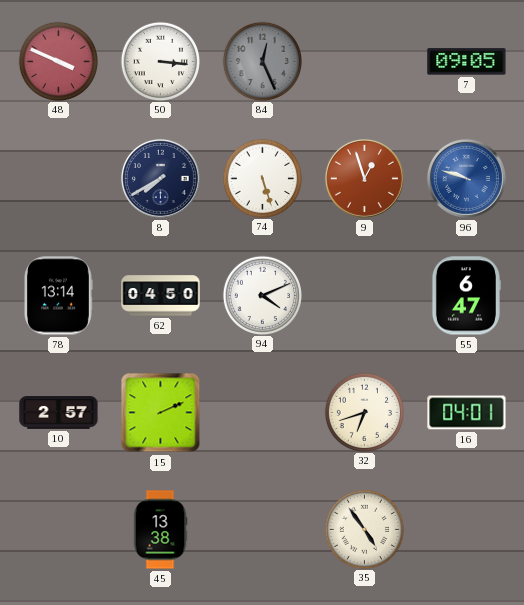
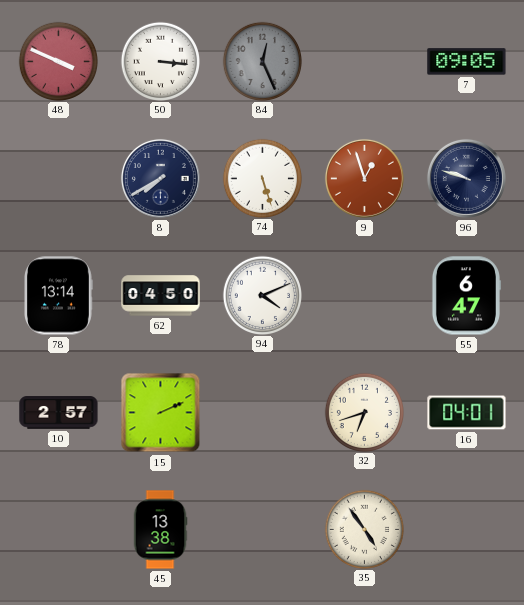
96 dial: blue -> navy
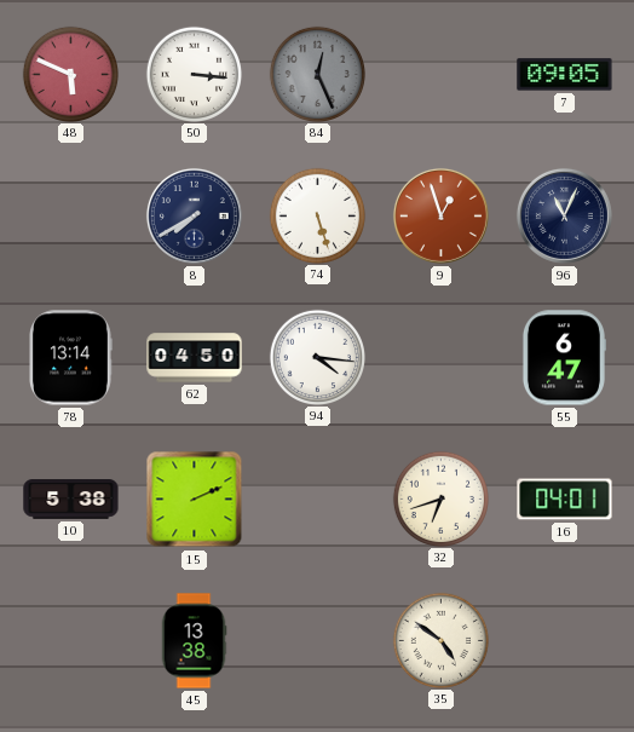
48: 3:49 -> 5:49
96: 9:48 -> 11:04
94: 4:11 -> 4:16
10: 2:57 -> 5:38
35: 4:54 -> 4:51
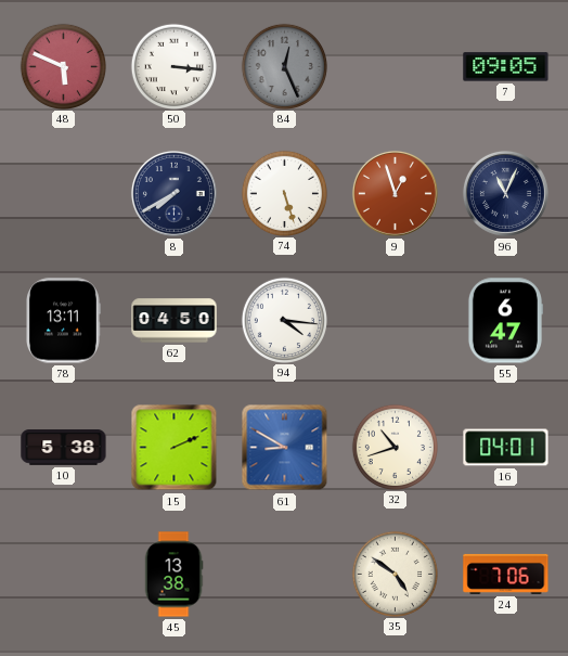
78: 13:14 -> 13:11
61: none -> 8:50
32: 6:42 -> 10:42
24: none -> 7:06
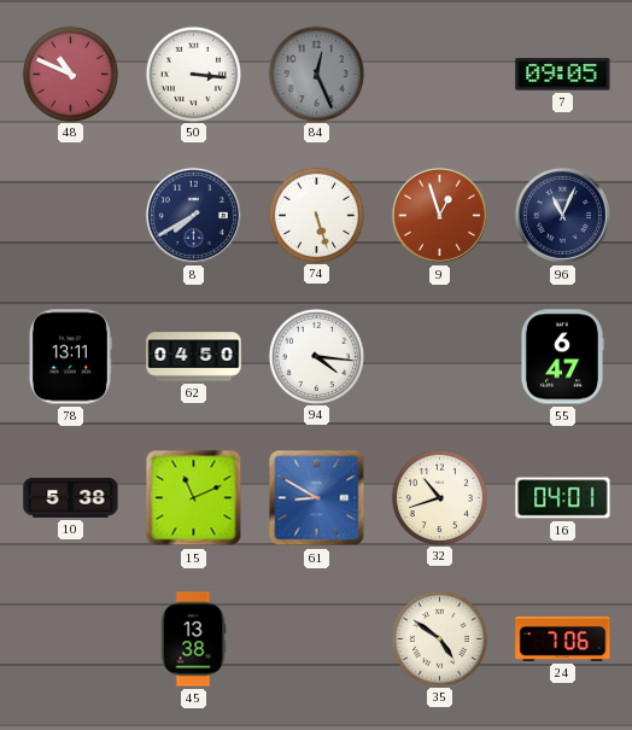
48: 5:49 -> 10:49
15: 2:11 -> 11:11
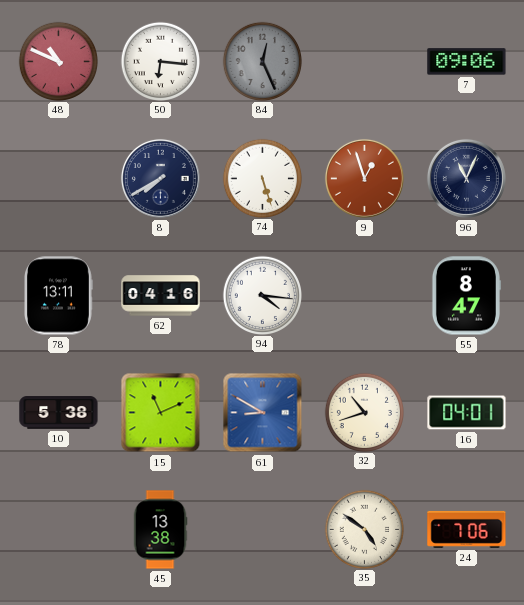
50: 3:16 -> 6:16
7: 09:05 -> 09:06
62: 04:50 -> 04:16
55: 6:47 -> 8:47
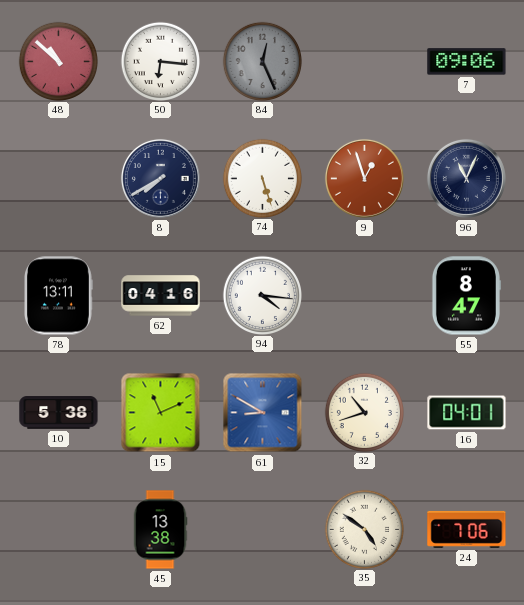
48: 10:49 -> 10:52
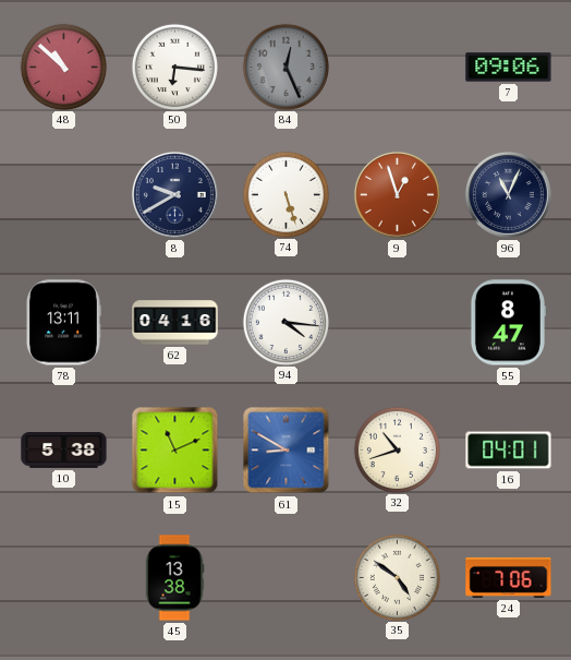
8: 7:40 -> 9:40
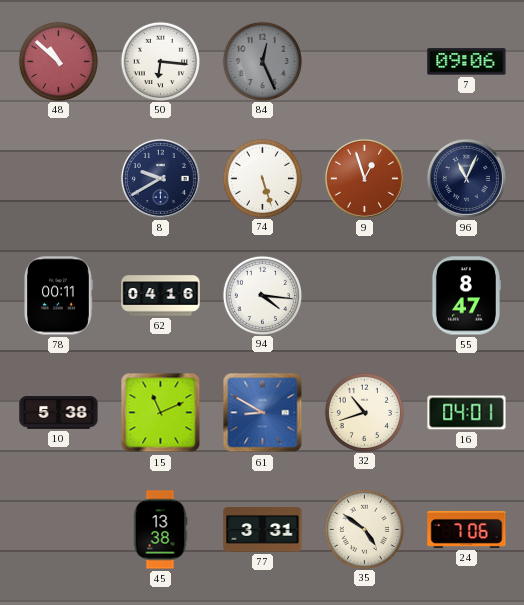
78: 13:11 -> 00:11
77: none -> 3:31
